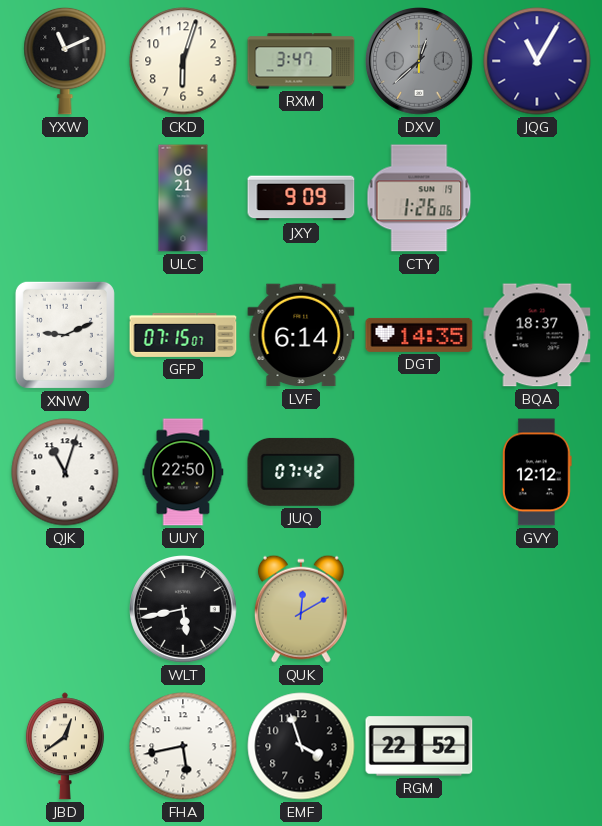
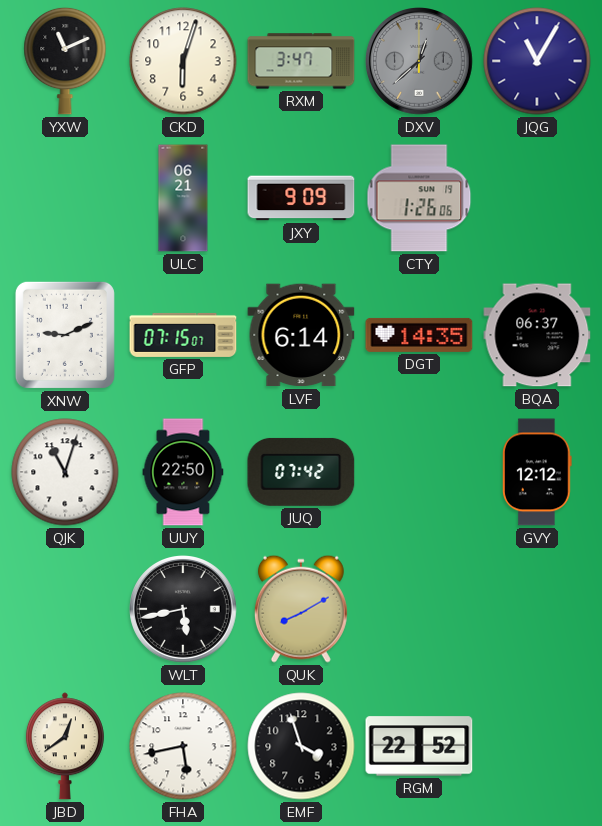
BQA: 18:37 -> 06:37
QUK: 12:10 -> 8:10
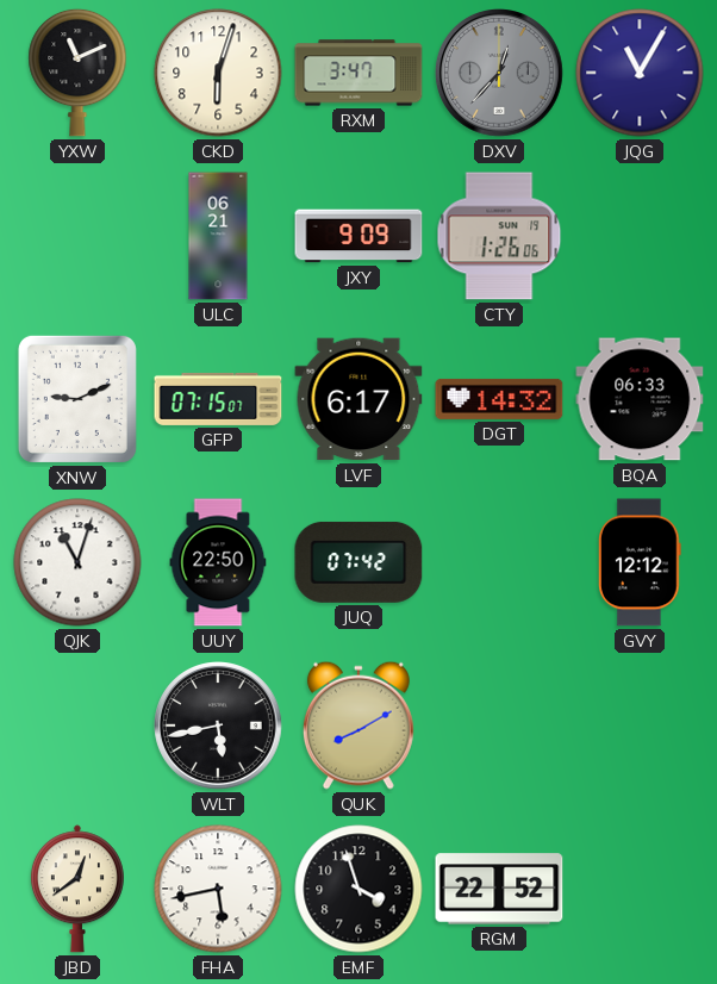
DXV: 12:38 -> 12:37
LVF: 6:14 -> 6:17
DGT: 14:35 -> 14:32
BQA: 06:37 -> 06:33
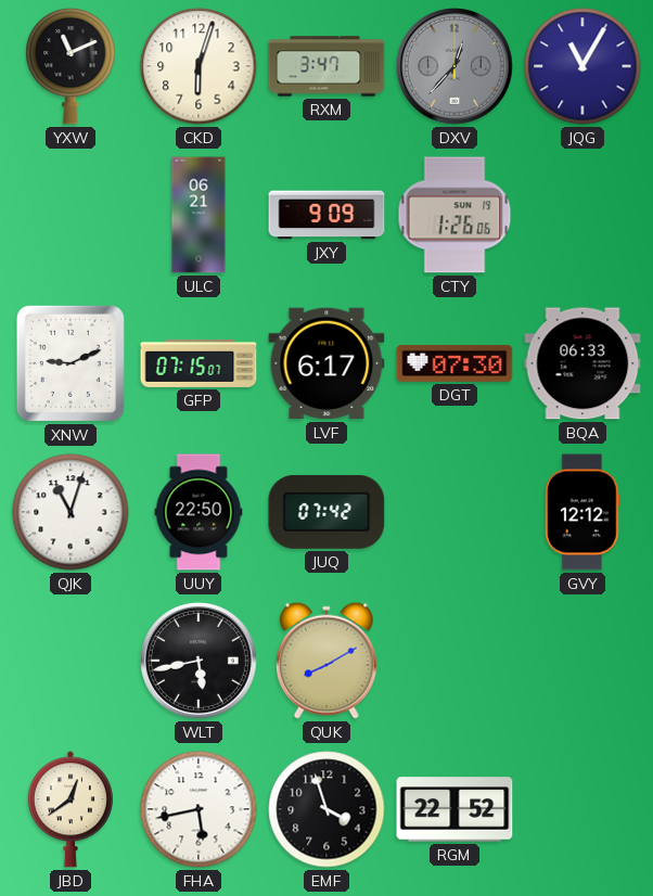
DGT: 14:32 -> 07:30
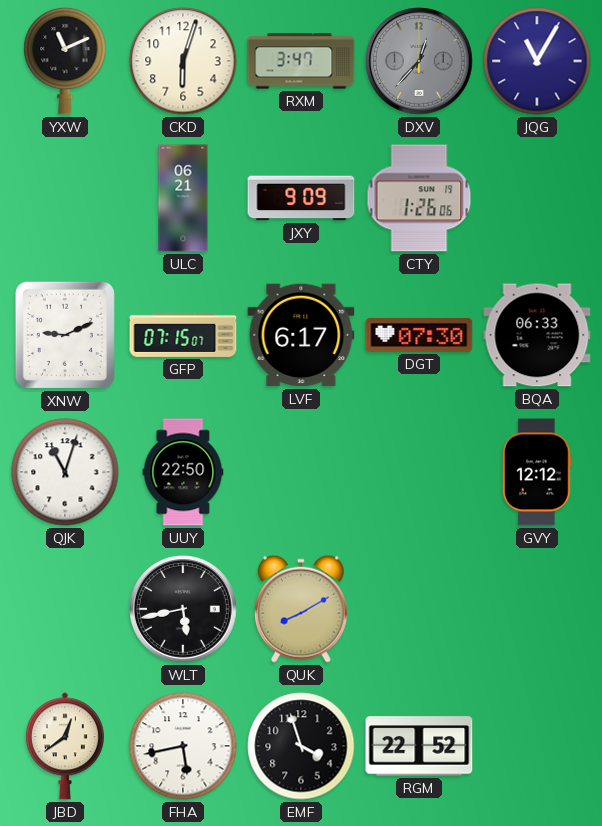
JUQ: 07:42 -> none
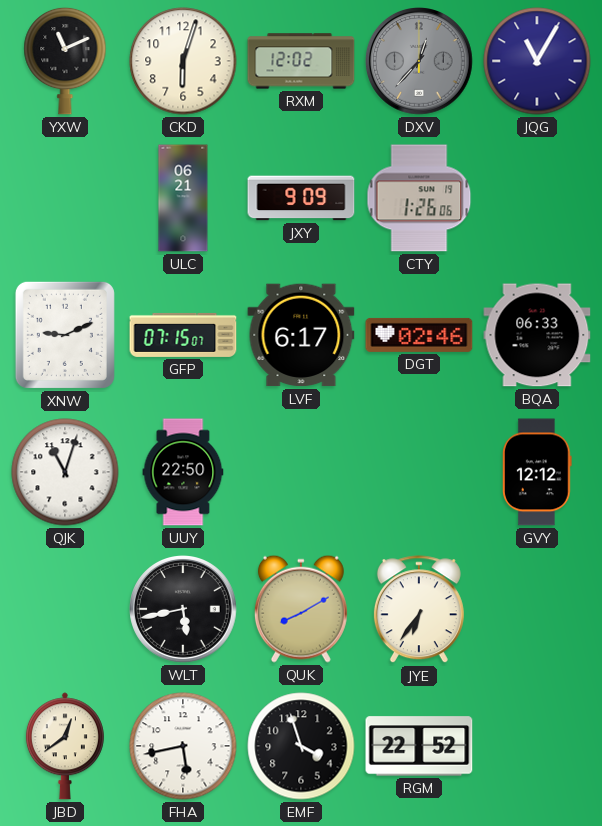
RXM: 3:47 -> 12:02
DGT: 07:30 -> 02:46
JYE: none -> 6:36
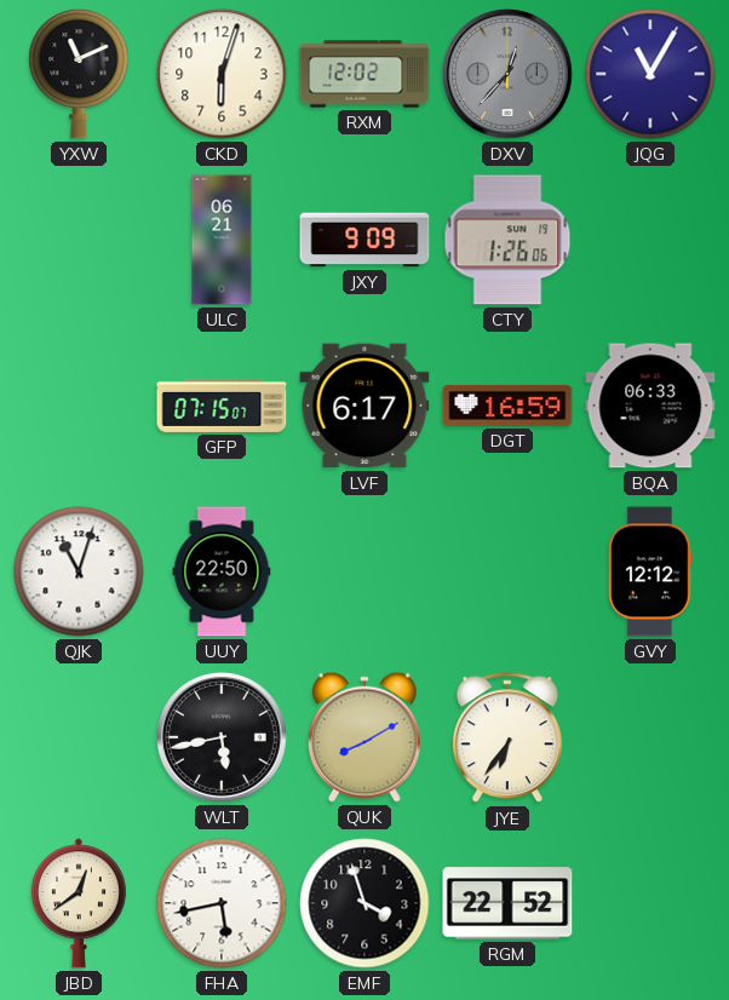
XNW: 9:11 -> none
DGT: 02:46 -> 16:59
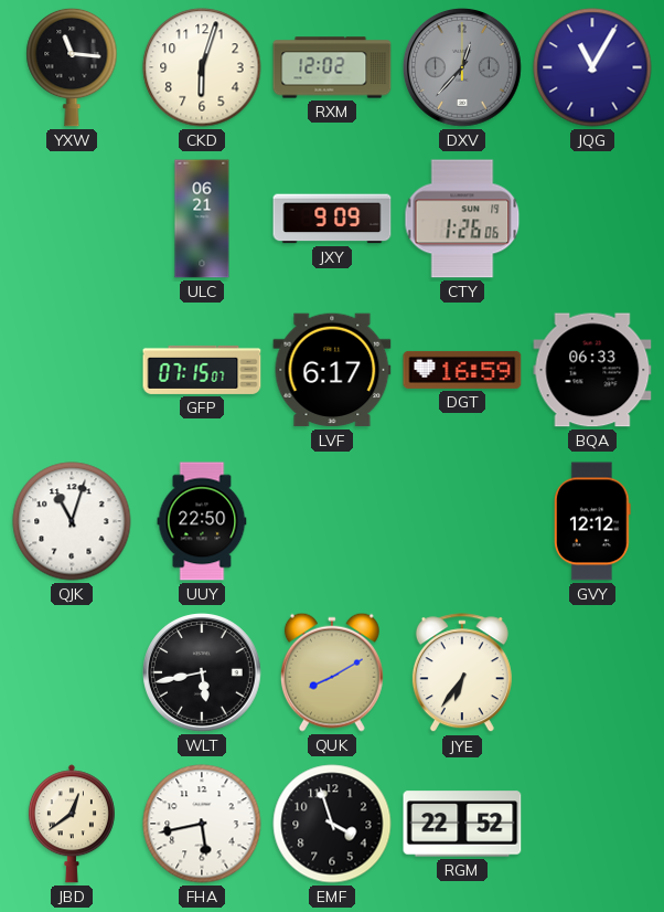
YXW: 11:11 -> 11:16
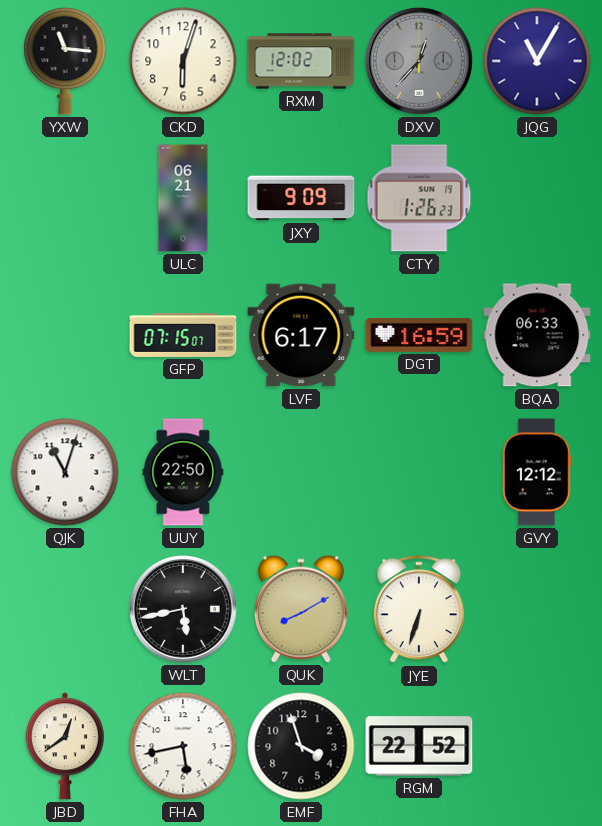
CTY: 1:26:06 -> 1:26:23
JYE: 6:36 -> 6:33
